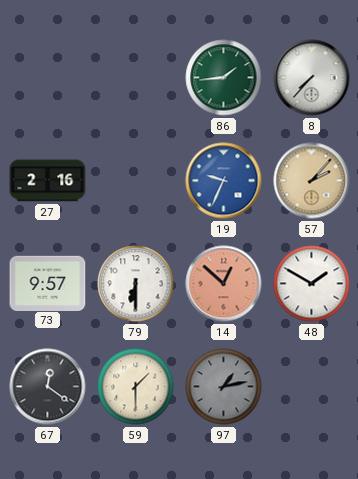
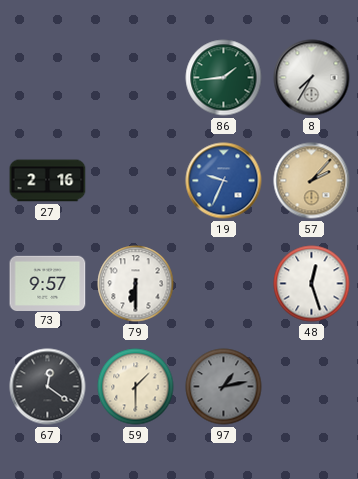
8: 7:37 -> 7:35
14: 12:52 -> none
48: 1:50 -> 12:27
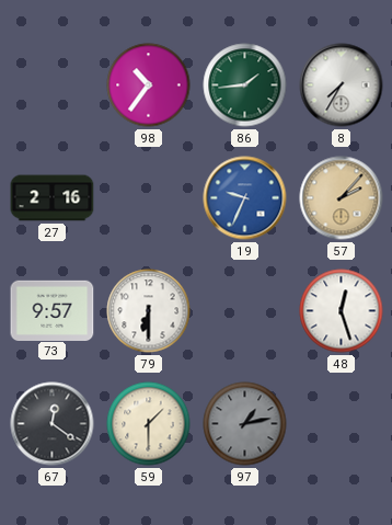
98: none -> 10:36
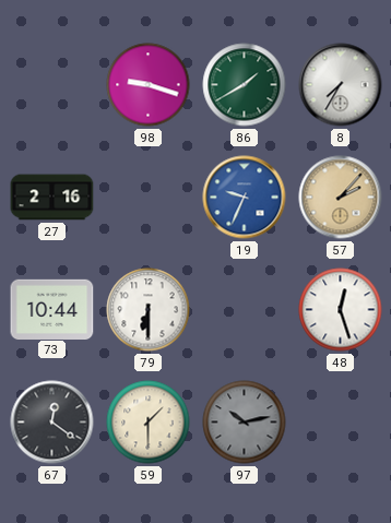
98: 10:36 -> 9:18
86: 1:44 -> 1:40
73: 9:57 -> 10:44
97: 1:13 -> 10:13
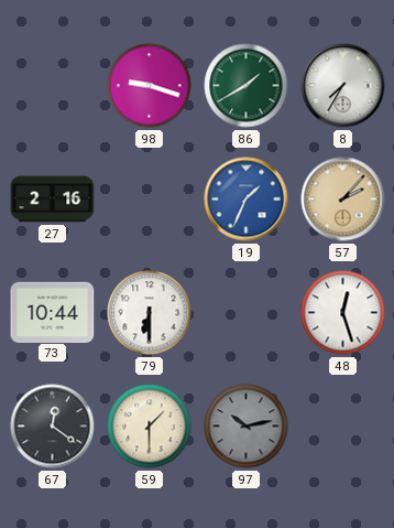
19: 9:34 -> 1:34
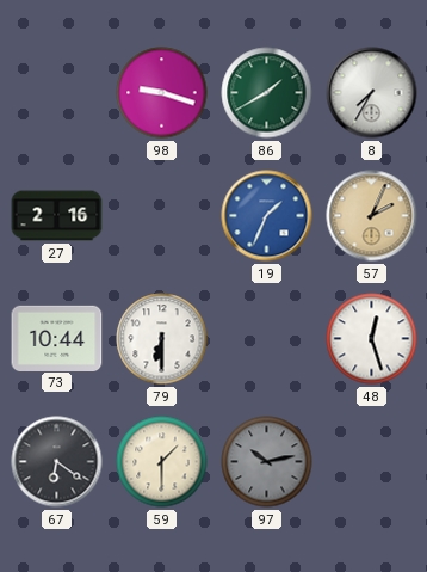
57: 2:07 -> 2:04
67: 12:21 -> 6:21
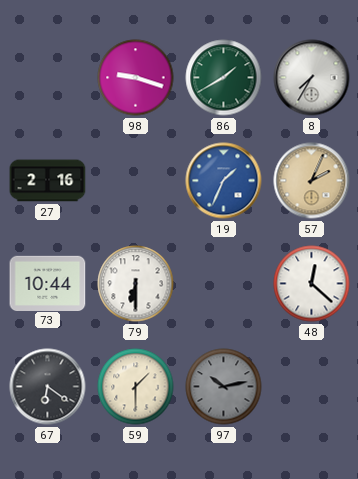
48: 12:27 -> 12:22
